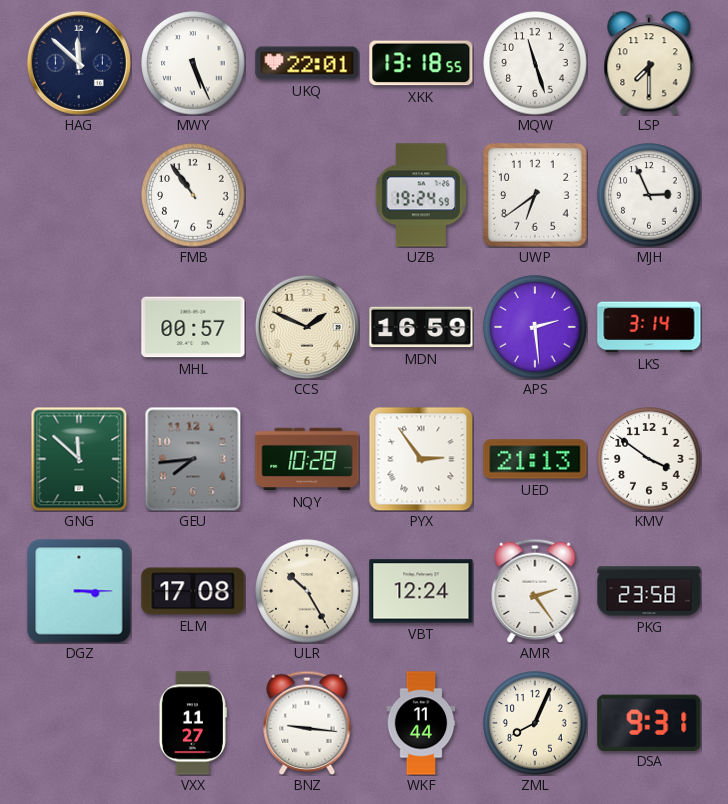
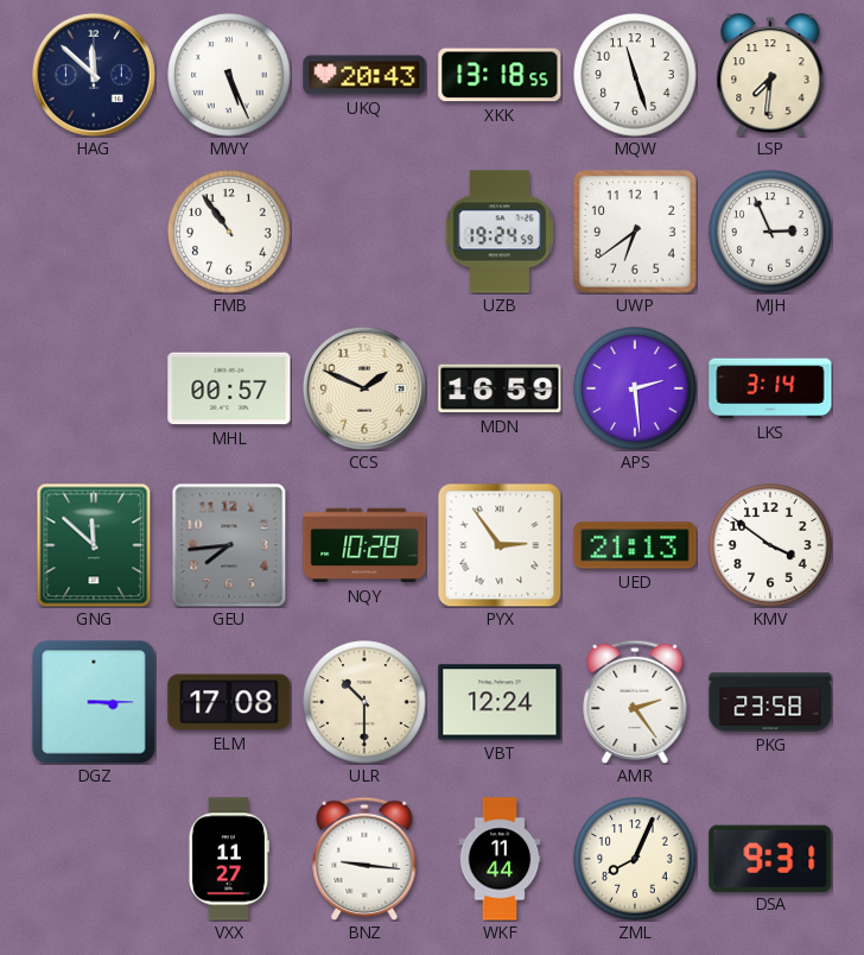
UKQ: 22:01 -> 20:43
LSP: 7:30 -> 7:31
ULR: 10:25 -> 10:30
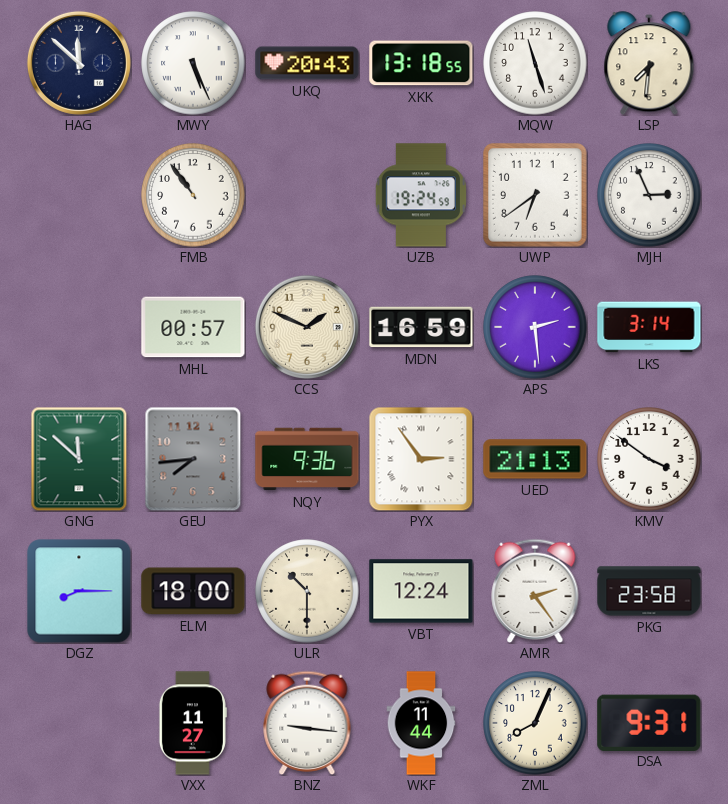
NQY: 10:28 -> 9:36
DGZ: 3:15 -> 8:15
ELM: 17:08 -> 18:00
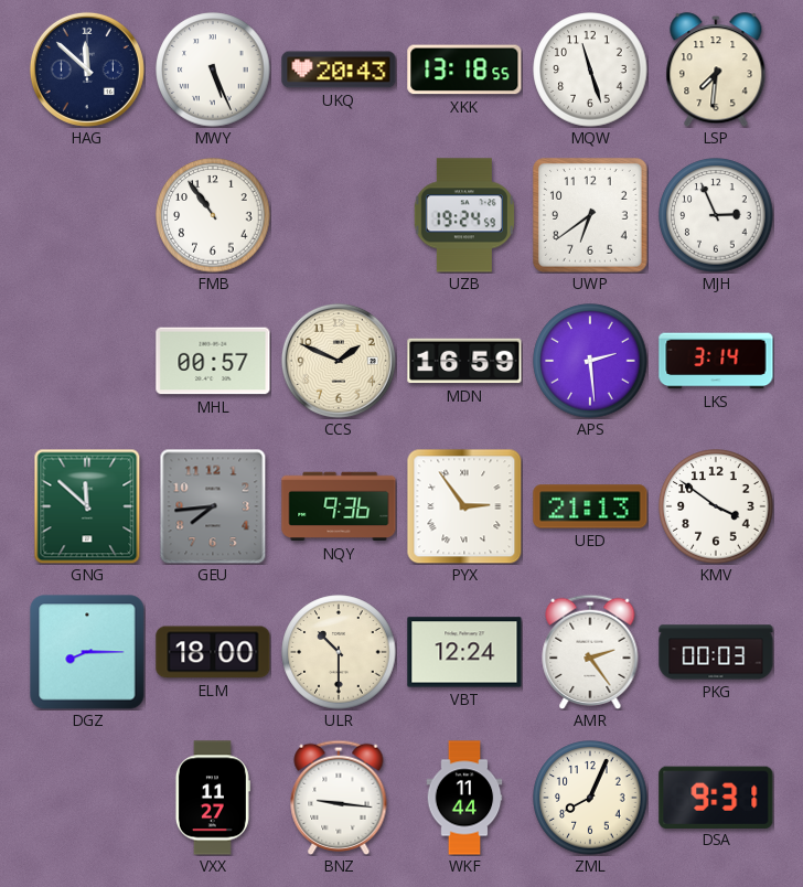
PKG: 23:58 -> 00:03
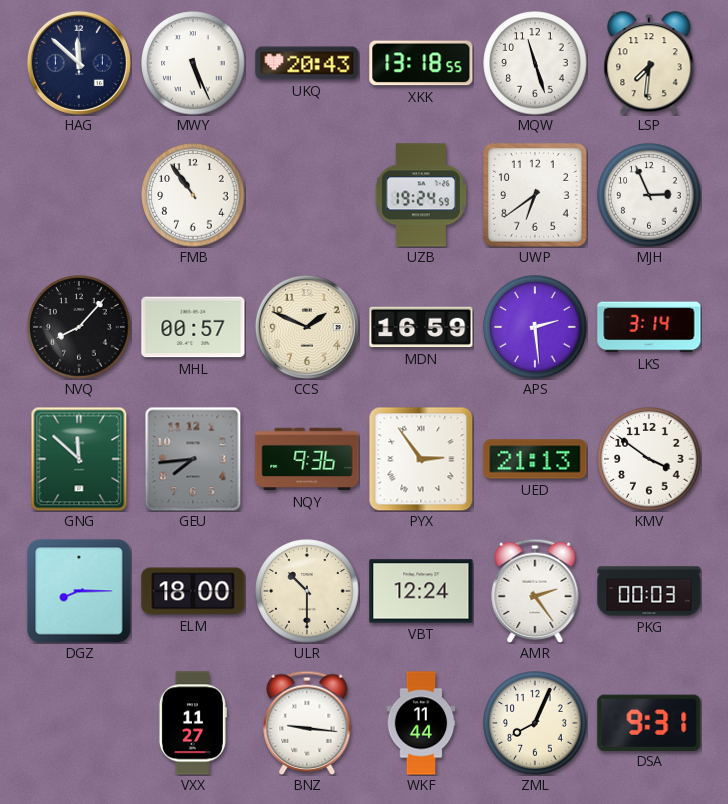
NVQ: none -> 8:07
